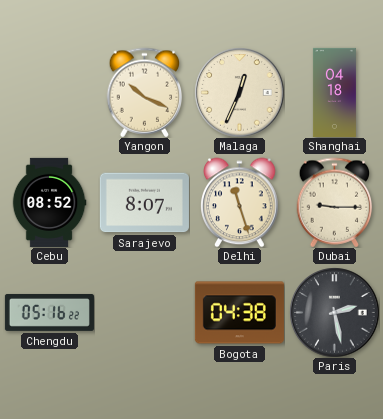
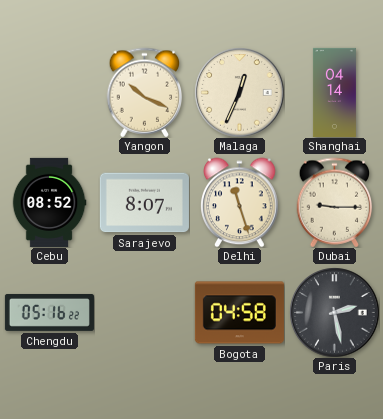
Shanghai: 04:18 -> 04:14
Bogota: 04:38 -> 04:58
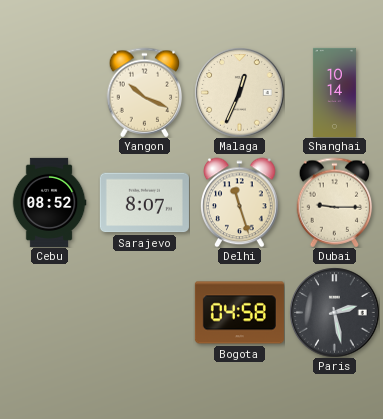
Shanghai: 04:14 -> 10:14
Chengdu: 05:16 -> none
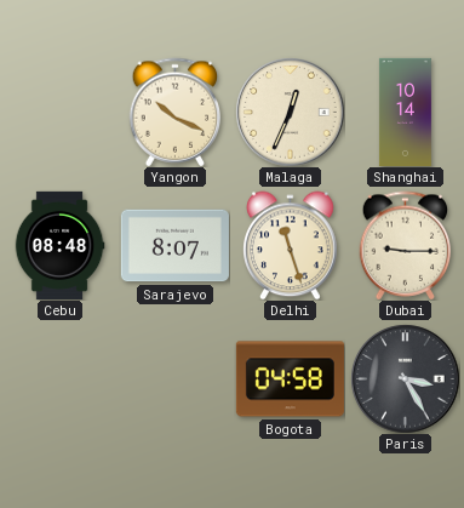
Cebu: 08:52 -> 08:48
Paris: 2:28 -> 3:25
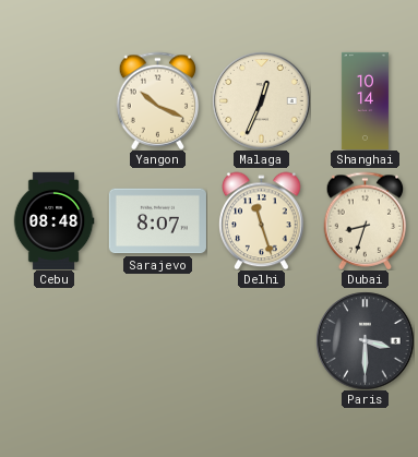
Dubai: 9:15 -> 8:33
Bogota: 04:58 -> none
Paris: 3:25 -> 3:30
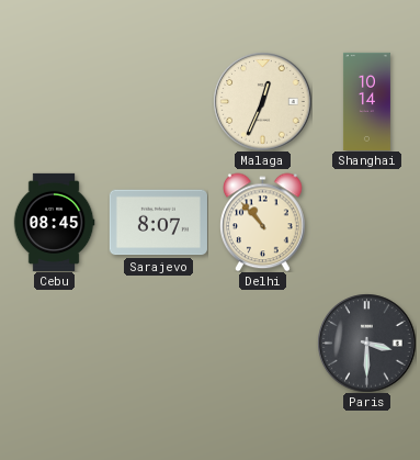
Yangon: 10:19 -> none
Cebu: 08:48 -> 08:45
Delhi: 11:27 -> 10:53
Dubai: 8:33 -> none
